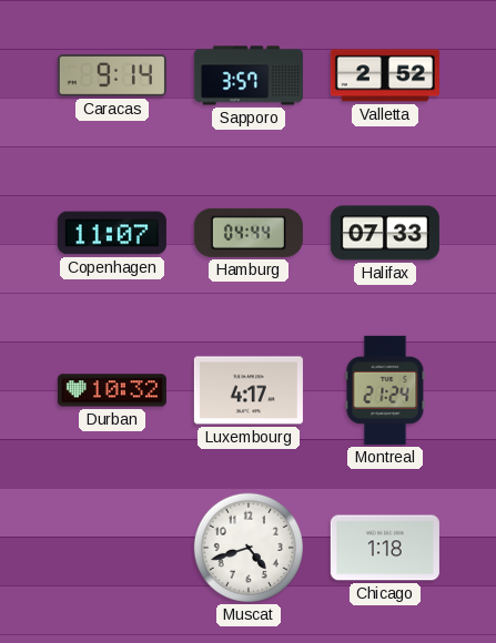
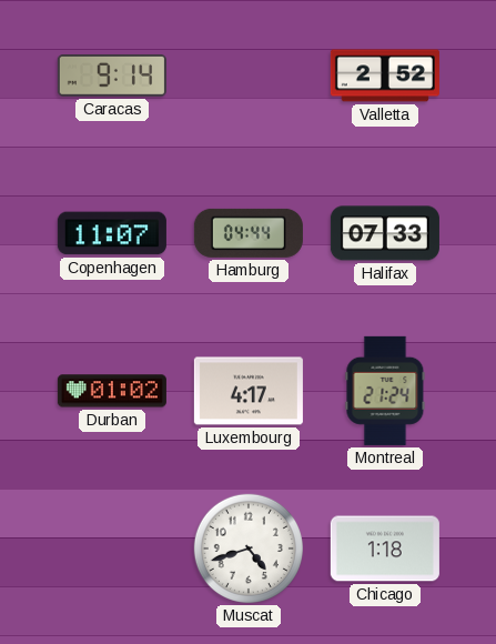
Sapporo: 3:57 -> none
Durban: 10:32 -> 01:02
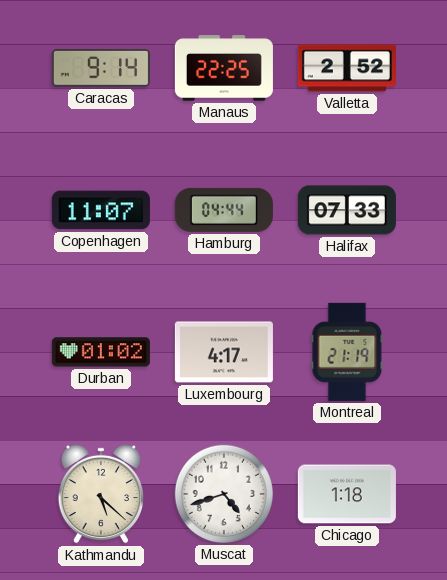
Manaus: none -> 22:25
Montreal: 21:24 -> 21:19
Kathmandu: none -> 5:22
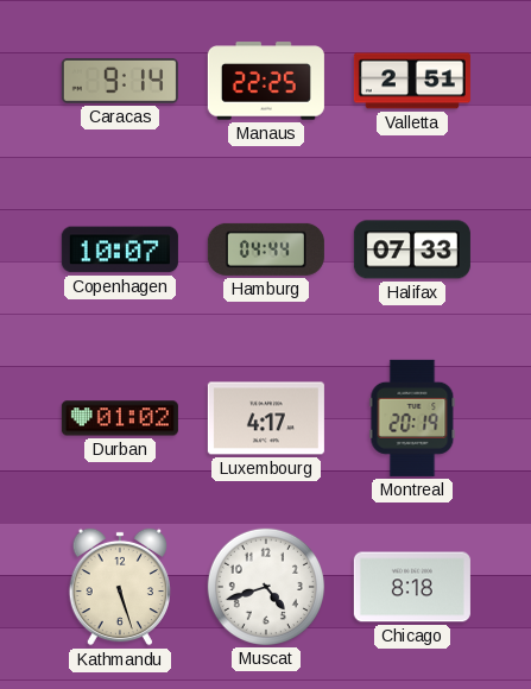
Valletta: 2:52 -> 2:51
Copenhagen: 11:07 -> 10:07
Montreal: 21:19 -> 20:19
Kathmandu: 5:22 -> 5:27
Chicago: 1:18 -> 8:18
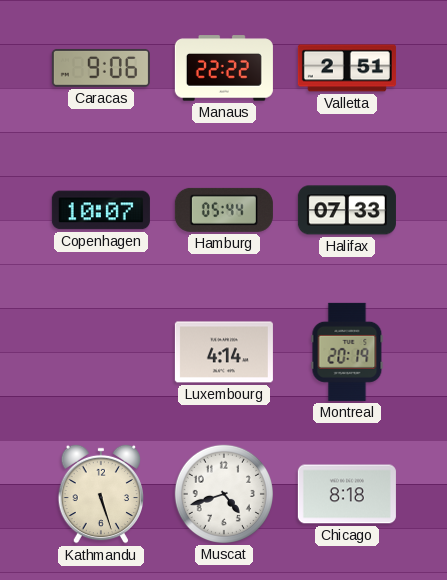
Caracas: 9:14 -> 9:06
Manaus: 22:25 -> 22:22
Hamburg: 04:44 -> 05:44
Durban: 01:02 -> none
Luxembourg: 4:17 -> 4:14
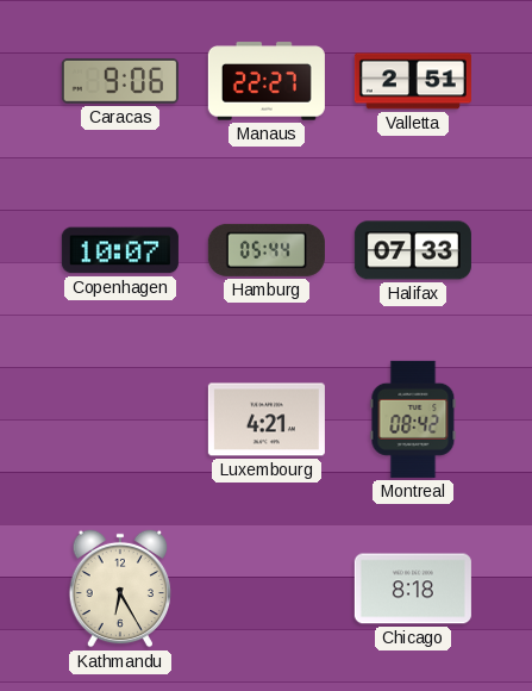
Manaus: 22:22 -> 22:27
Luxembourg: 4:14 -> 4:21
Montreal: 20:19 -> 08:42
Kathmandu: 5:27 -> 6:25
Muscat: 4:42 -> none
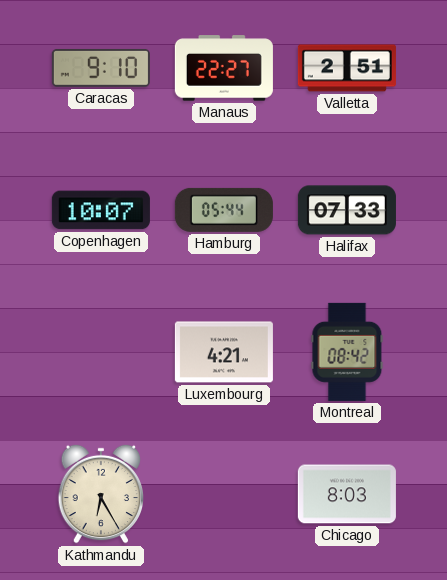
Caracas: 9:06 -> 9:10
Chicago: 8:18 -> 8:03
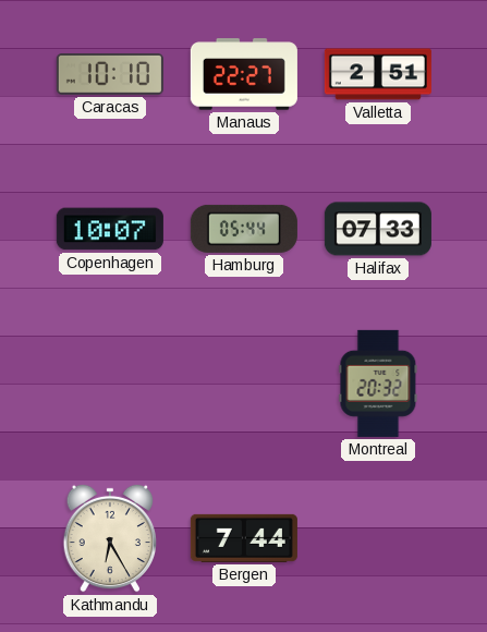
Caracas: 9:10 -> 10:10
Luxembourg: 4:21 -> none
Montreal: 08:42 -> 20:32
Bergen: none -> 7:44
Chicago: 8:03 -> none
